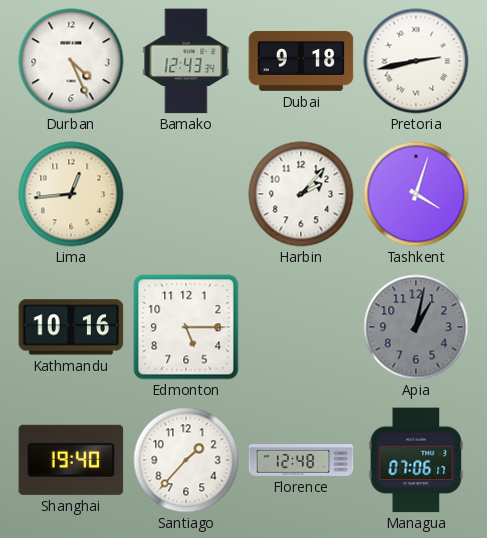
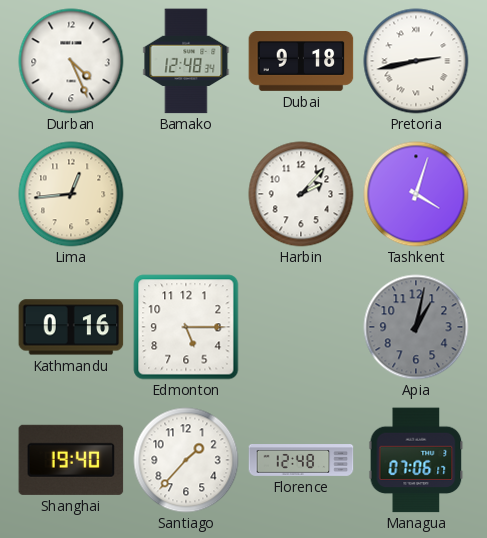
Bamako: 12:43 -> 12:48
Kathmandu: 10:16 -> 0:16
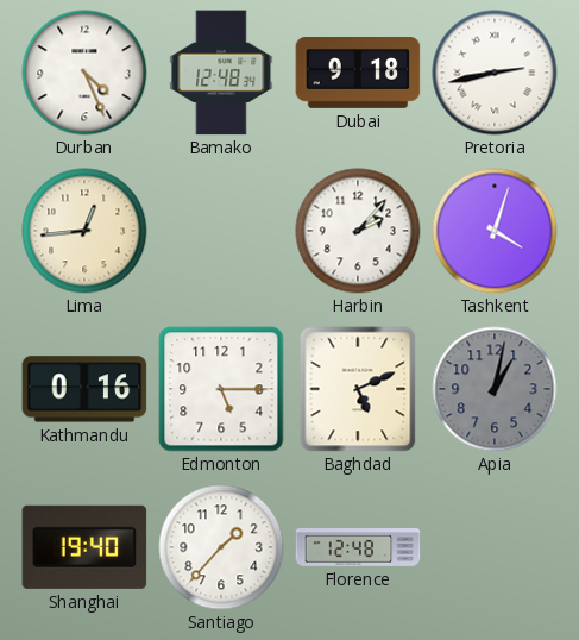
Baghdad: none -> 5:11
Managua: 07:06 -> none
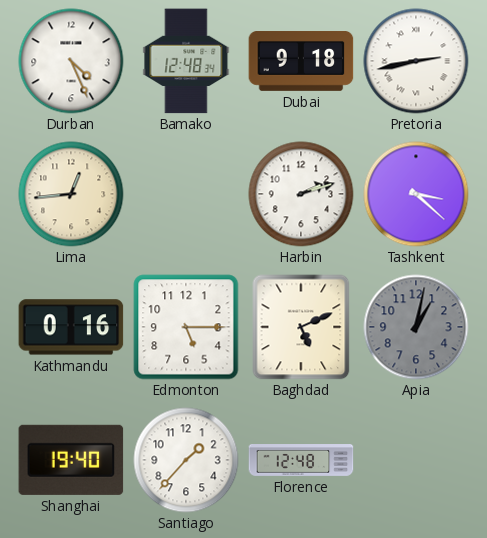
Harbin: 2:07 -> 2:12
Tashkent: 4:03 -> 3:22
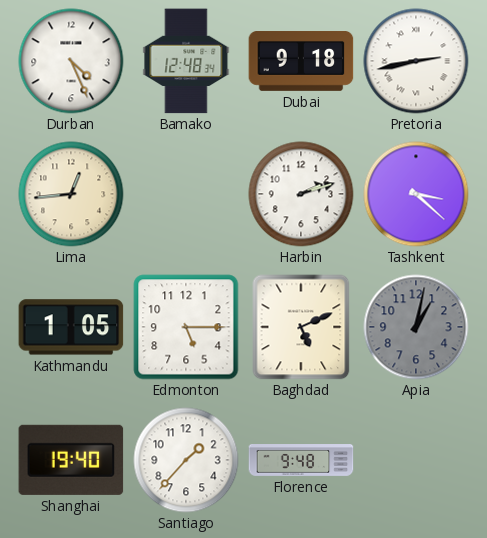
Kathmandu: 0:16 -> 1:05
Florence: 12:48 -> 9:48
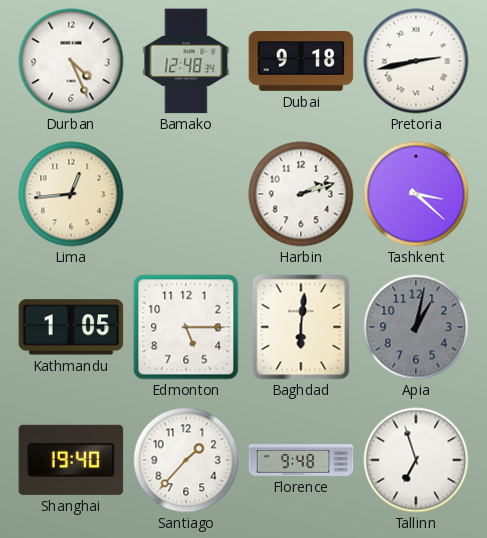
Baghdad: 5:11 -> 6:01
Tallinn: none -> 6:57
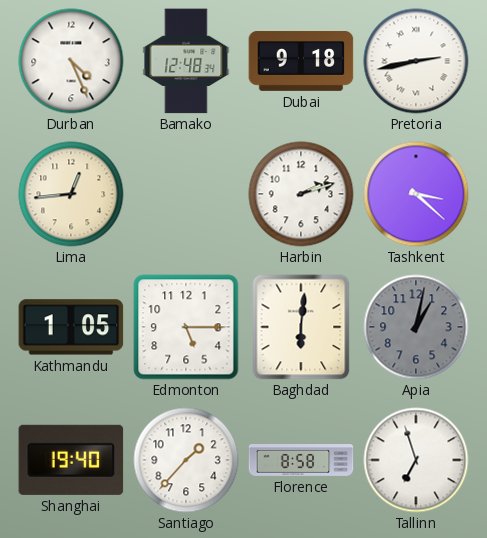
Florence: 9:48 -> 8:58
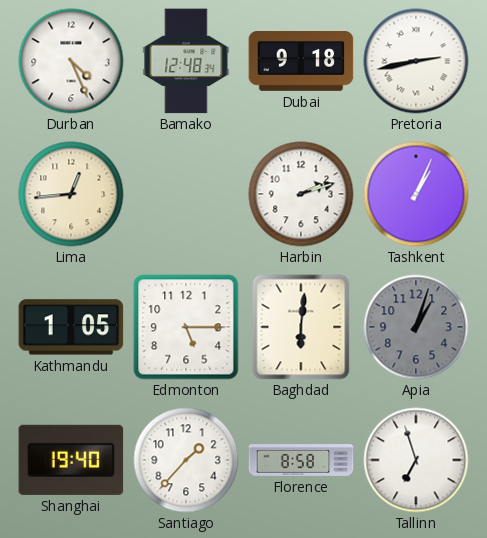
Tashkent: 3:22 -> 1:04
Apia: 1:02 -> 1:03
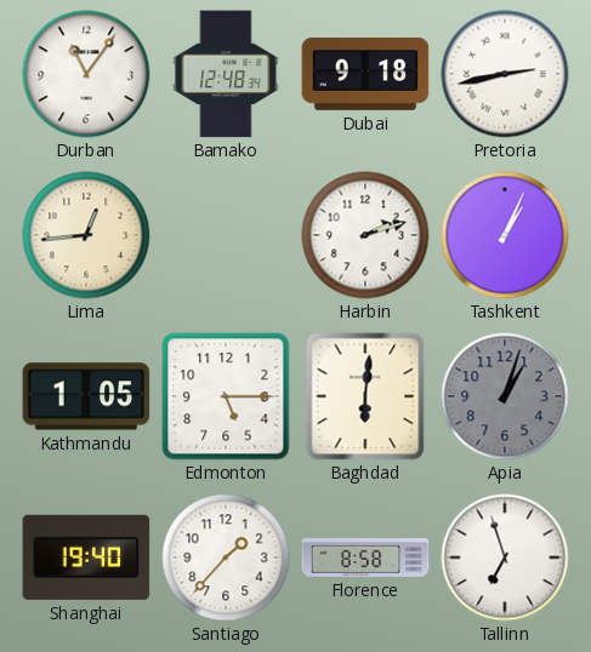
Durban: 4:26 -> 11:06
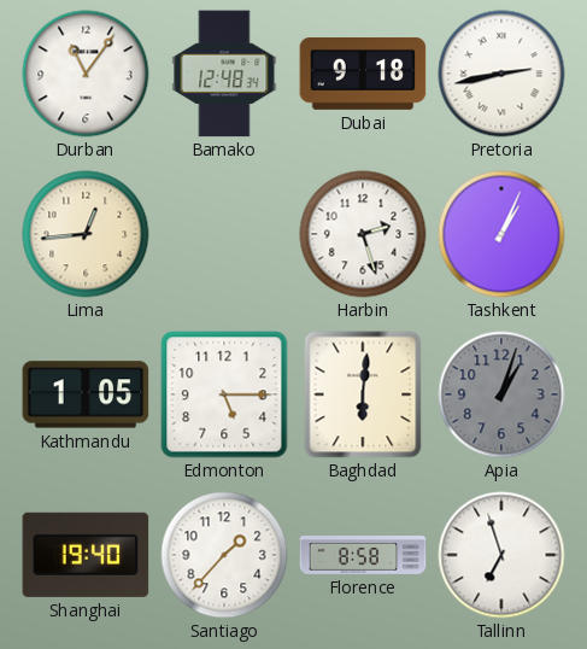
Harbin: 2:12 -> 2:27
